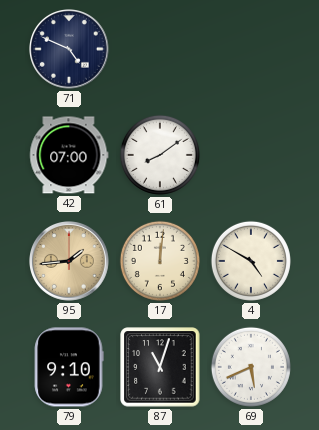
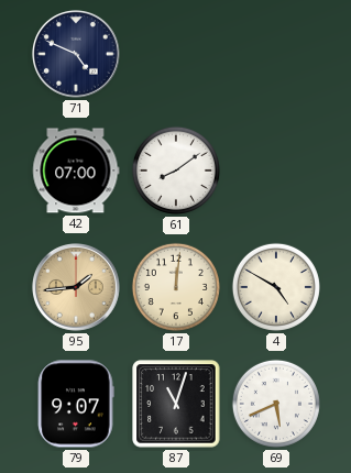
79: 9:10 -> 9:07
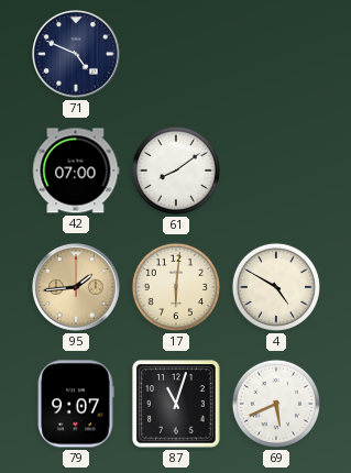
17: 12:01 -> 6:01
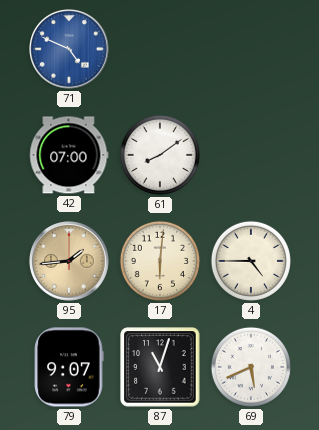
71 dial: navy -> blue
4: 4:50 -> 4:45
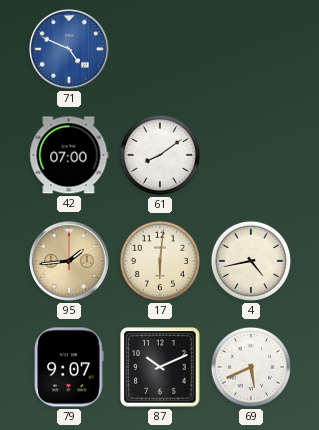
4: 4:45 -> 4:43
87: 11:03 -> 10:11
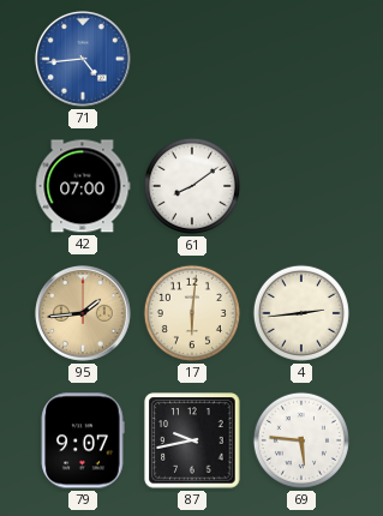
71: 4:49 -> 4:44
4: 4:43 -> 2:44
87: 10:11 -> 9:43
69: 5:41 -> 5:46
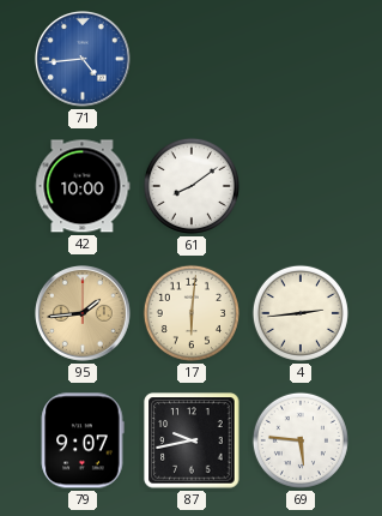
42: 07:00 -> 10:00
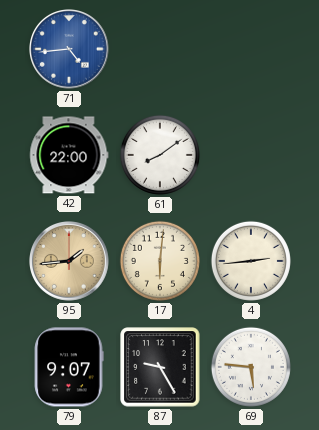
42: 10:00 -> 22:00
87: 9:43 -> 9:25
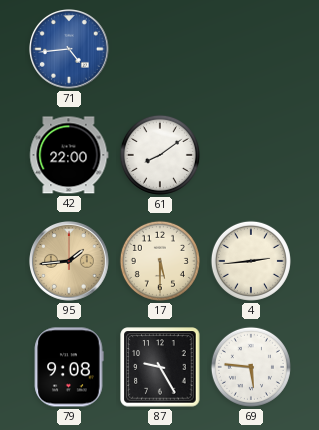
17: 6:01 -> 5:30
79: 9:07 -> 9:08
